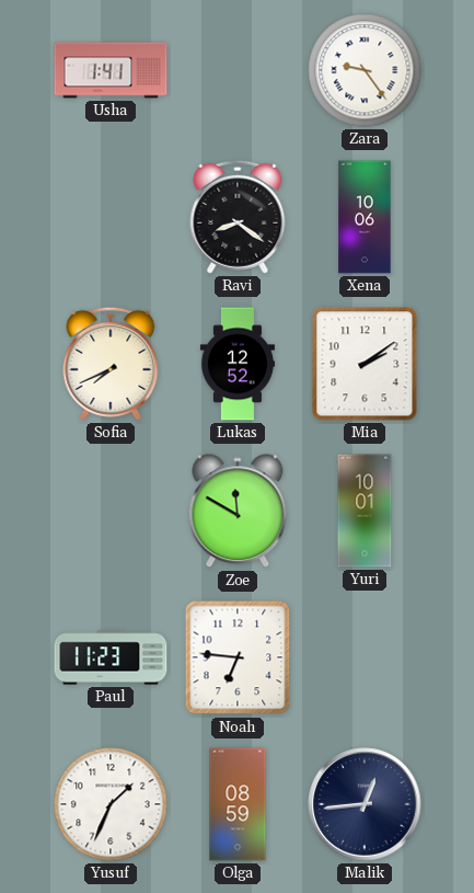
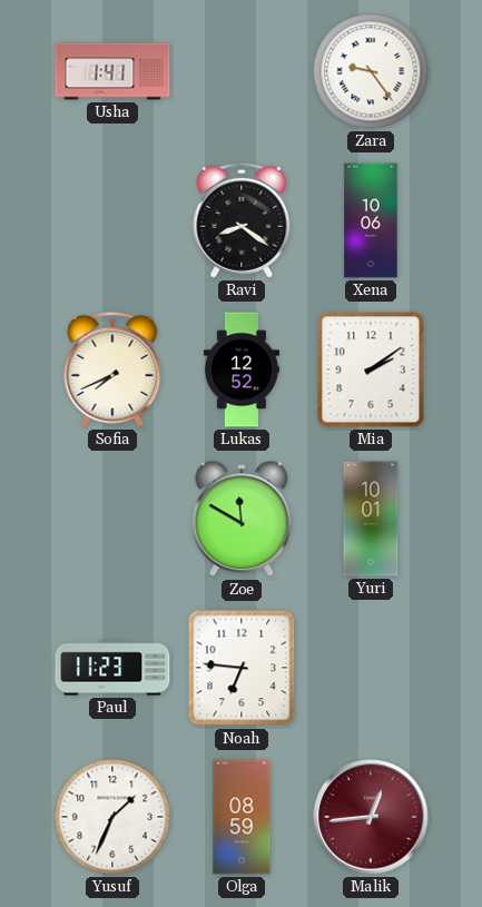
Malik dial: navy -> burgundy
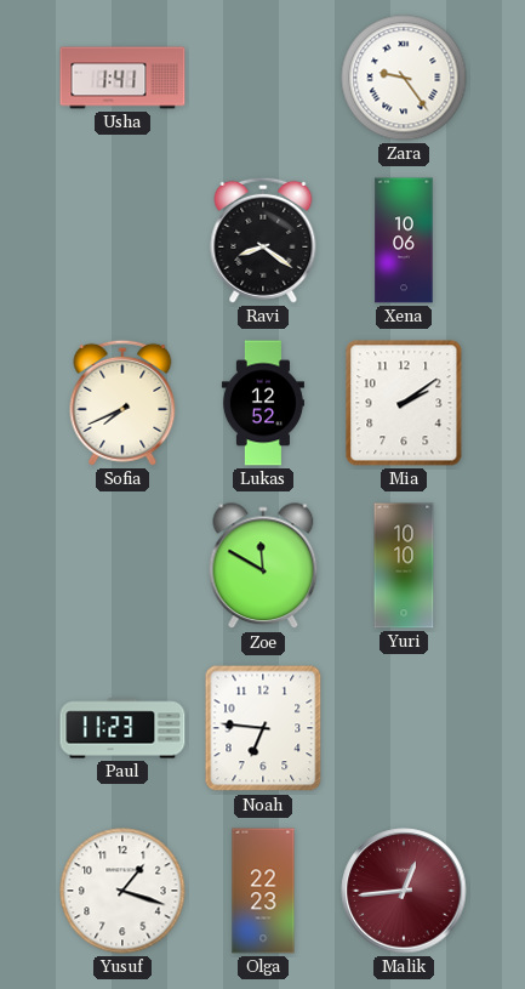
Yuri: 10:01 -> 10:10
Yusuf: 1:34 -> 1:18
Olga: 08:59 -> 22:23
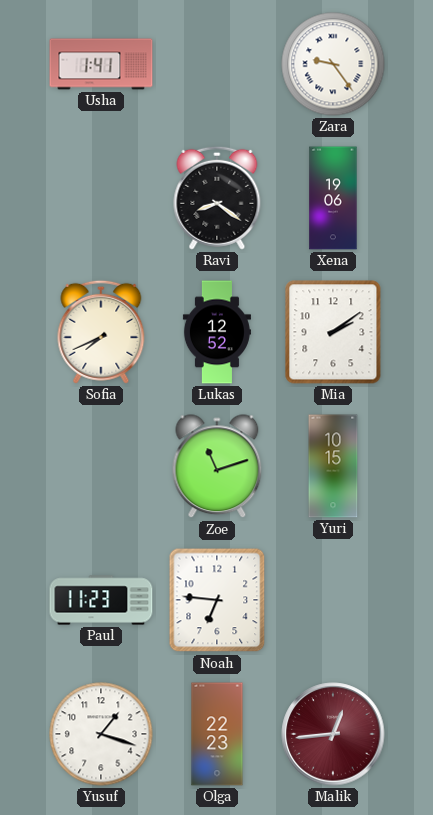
Xena: 10:06 -> 19:06
Zoe: 11:50 -> 11:12
Yuri: 10:10 -> 10:15
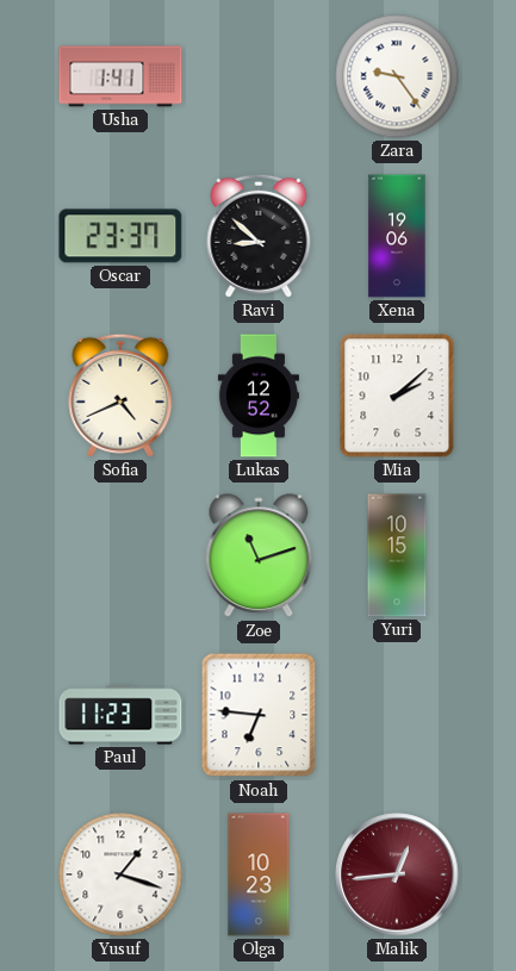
Oscar: none -> 23:37
Ravi: 8:21 -> 8:52
Sofia: 7:41 -> 4:41
Mia: 2:09 -> 2:08
Olga: 22:23 -> 10:23
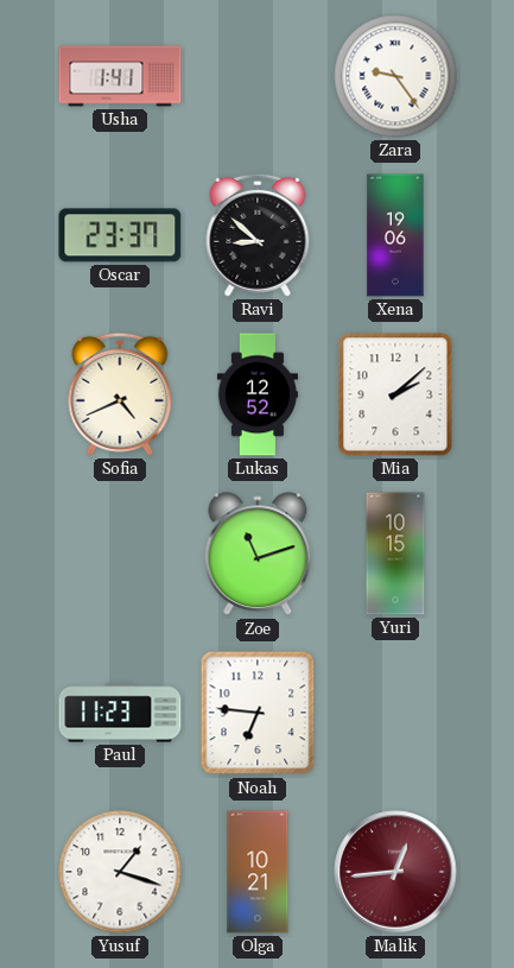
Olga: 10:23 -> 10:21
